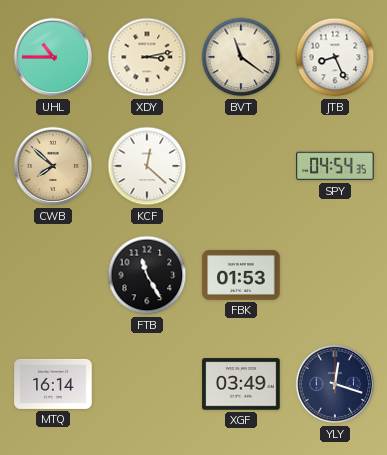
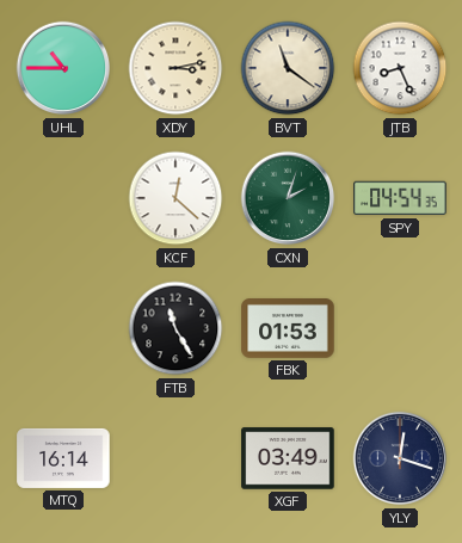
CWB: 7:52 -> none
CXN: none -> 2:03
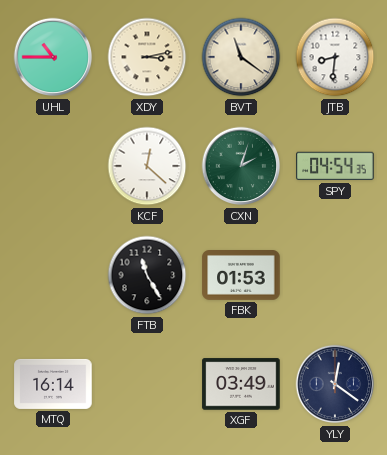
JTB: 8:26 -> 8:31
YLY: 12:18 -> 12:21
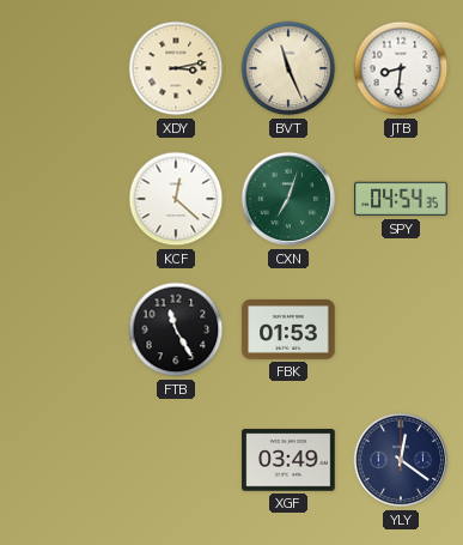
UHL: 10:45 -> none
BVT: 11:21 -> 11:26
CXN: 2:03 -> 7:03
MTQ: 16:14 -> none
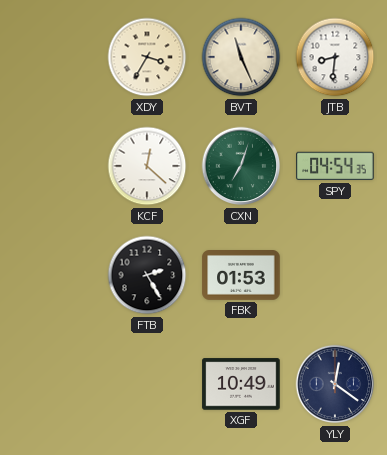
XDY: 3:13 -> 3:35
FTB: 11:25 -> 2:25
XGF: 03:49 -> 10:49
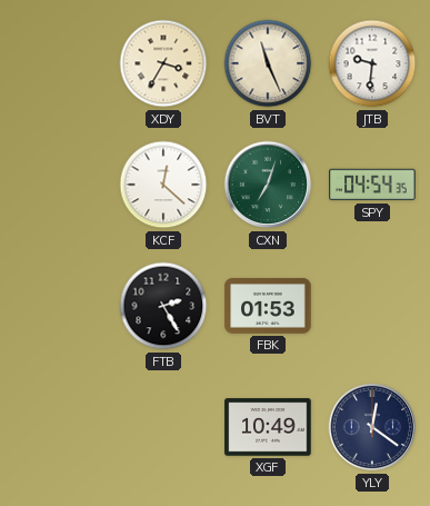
JTB: 8:31 -> 9:31
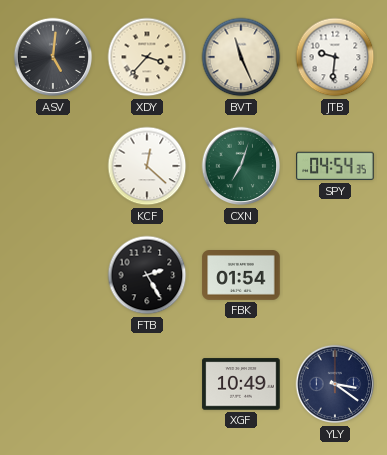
ASV: none -> 5:01
XDY: 3:35 -> 3:37
FBK: 01:53 -> 01:54
YLY: 12:21 -> 3:21
